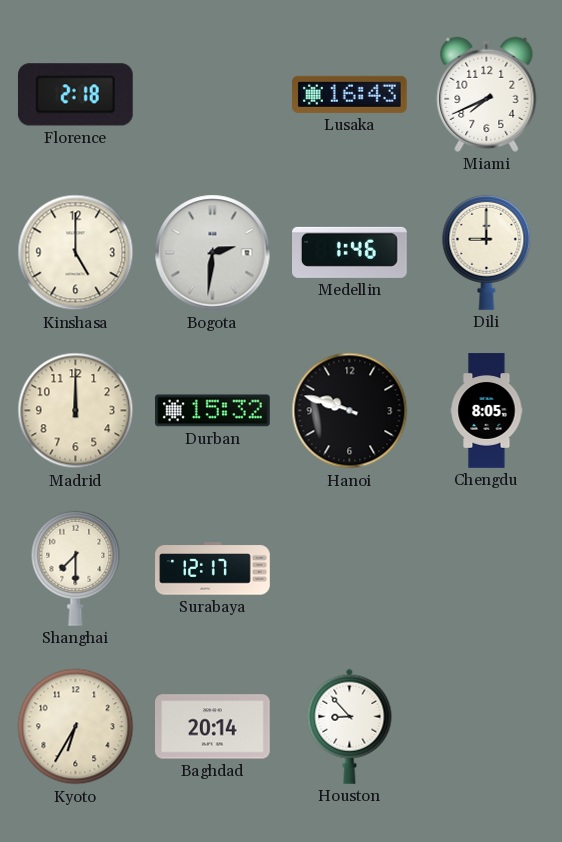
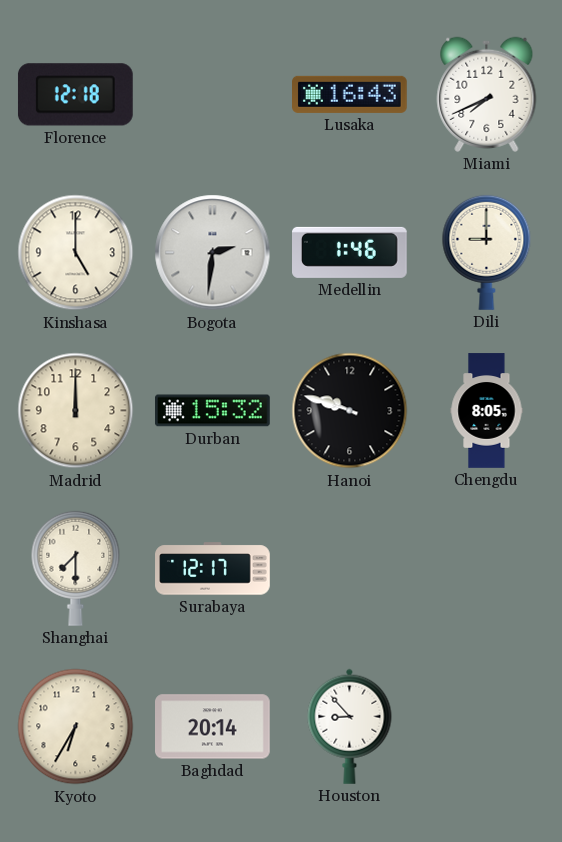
Florence: 2:18 -> 12:18
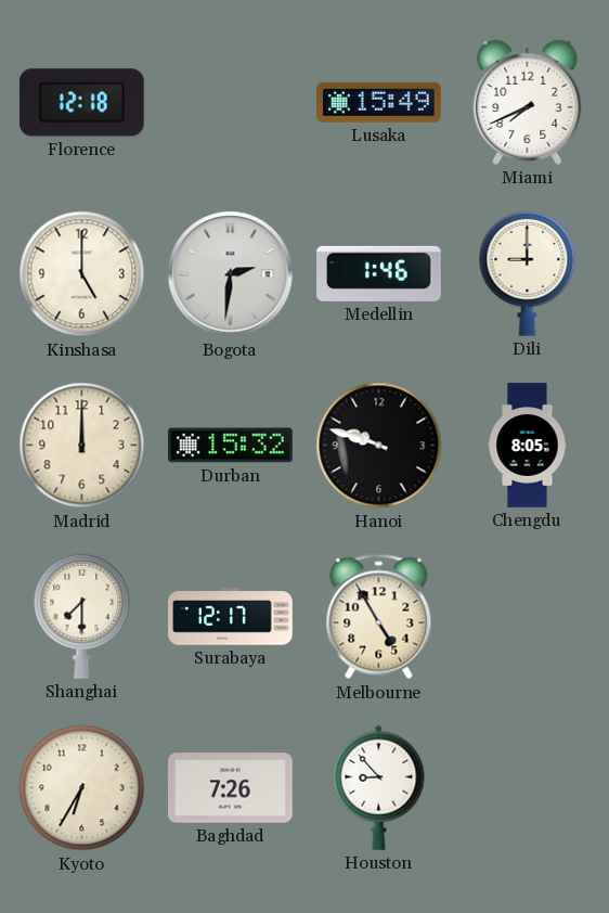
Lusaka: 16:43 -> 15:49
Melbourne: none -> 4:55
Baghdad: 20:14 -> 7:26
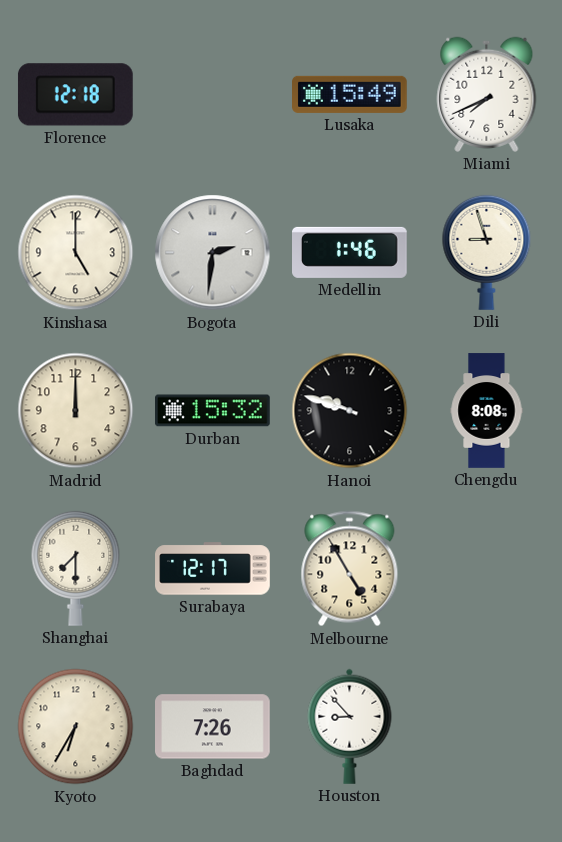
Dili: 9:00 -> 8:57
Chengdu: 8:05 -> 8:08
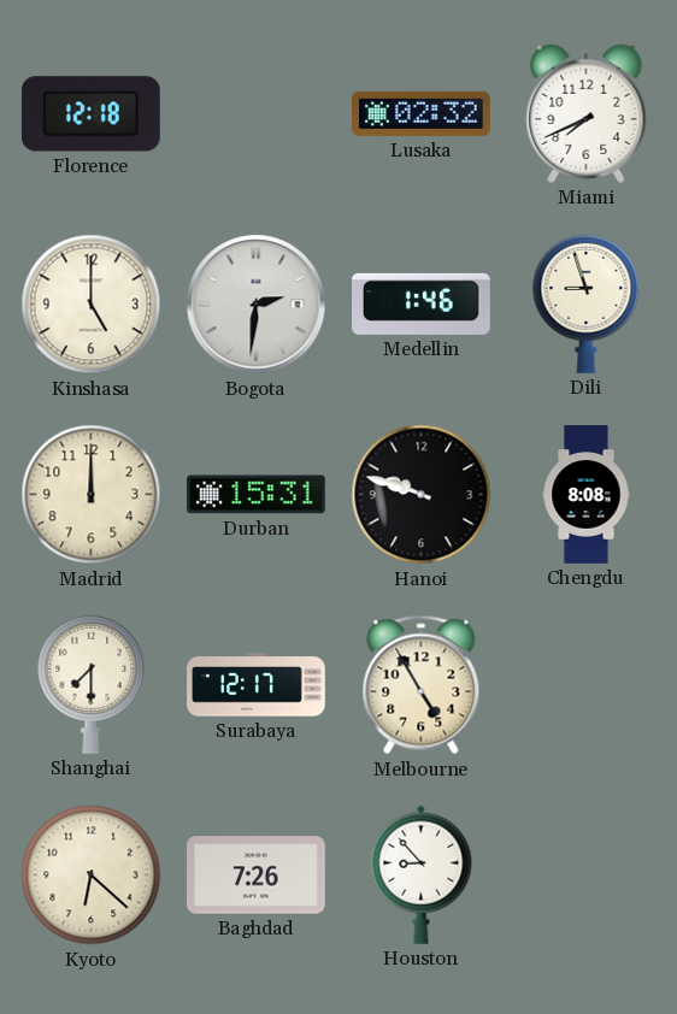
Lusaka: 15:49 -> 02:32
Durban: 15:32 -> 15:31
Kyoto: 6:35 -> 6:22
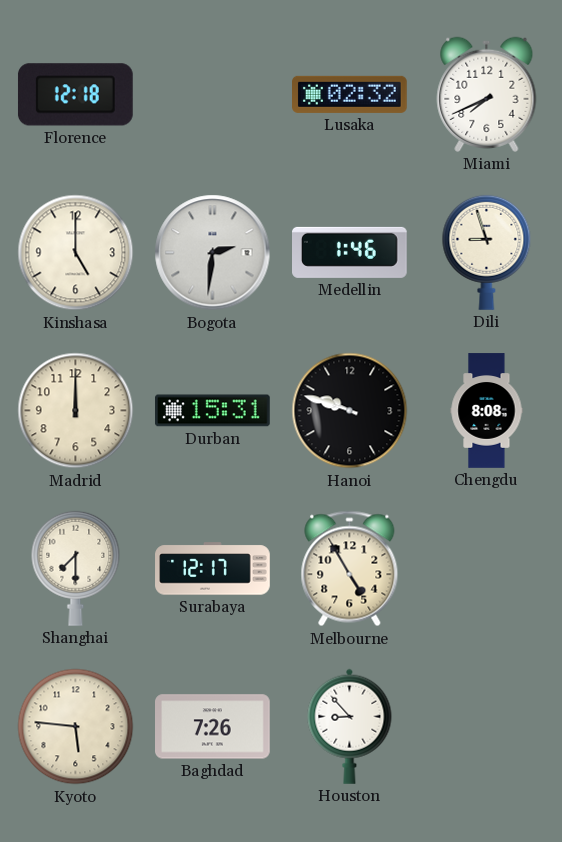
Kyoto: 6:22 -> 5:46
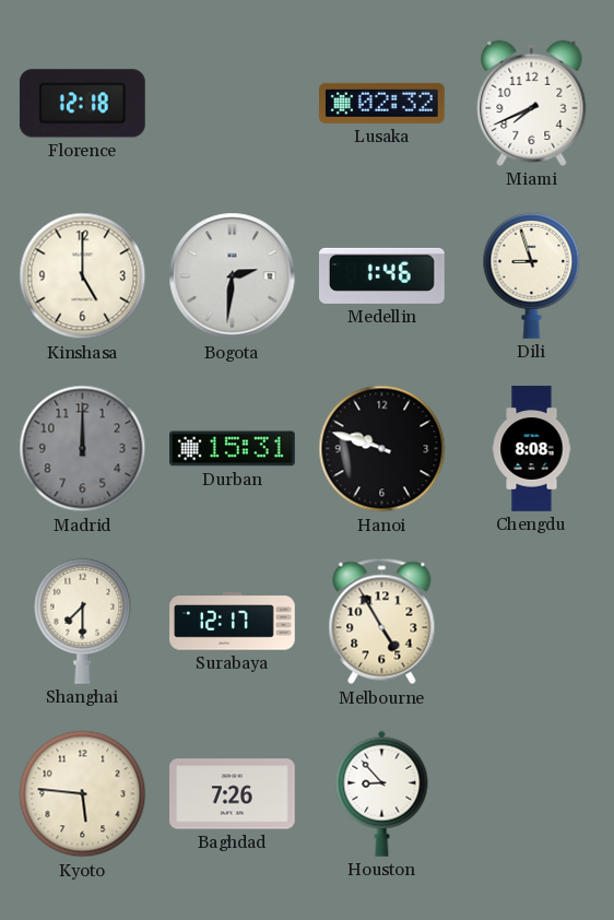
Madrid dial: cream -> grey
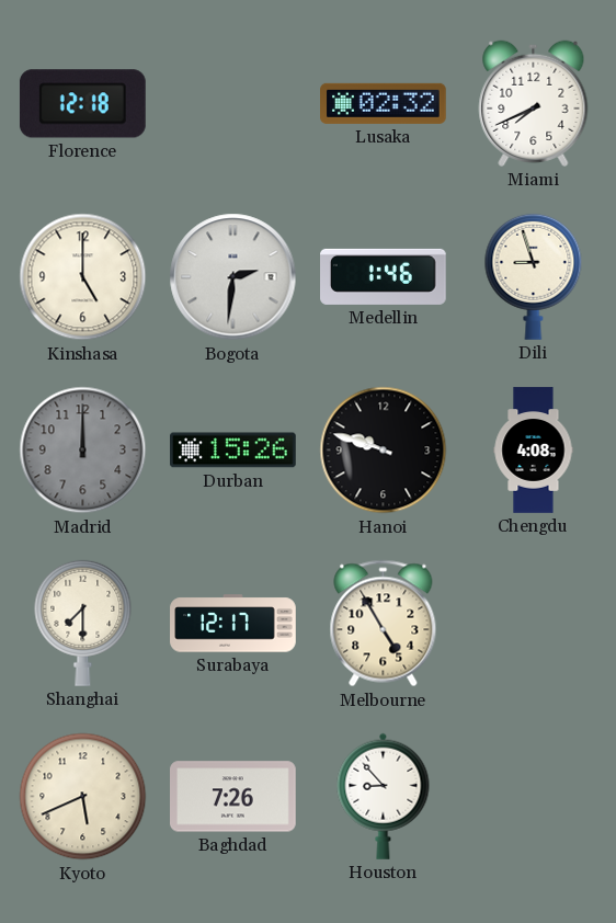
Durban: 15:31 -> 15:26
Chengdu: 8:08 -> 4:08
Kyoto: 5:46 -> 5:41
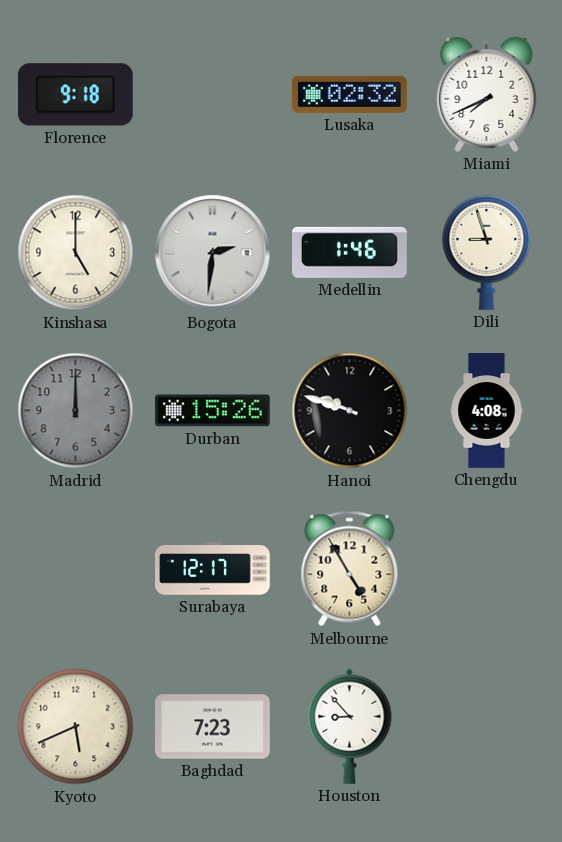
Florence: 12:18 -> 9:18
Shanghai: 7:30 -> none
Baghdad: 7:26 -> 7:23
